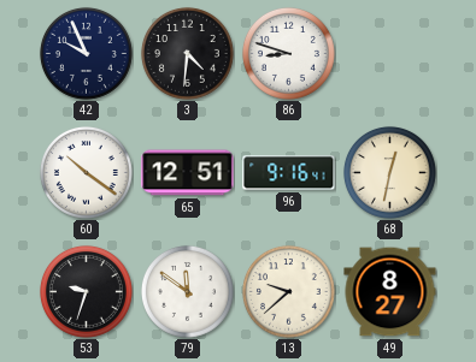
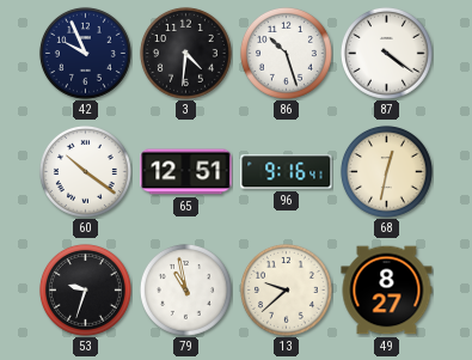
86: 8:48 -> 10:27
87: none -> 4:21
79: 11:51 -> 10:58
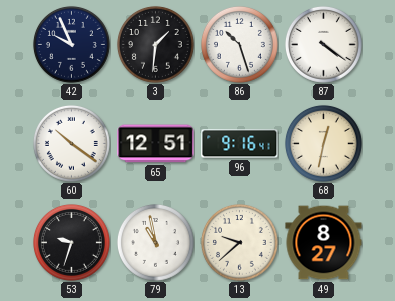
3: 4:31 -> 1:31
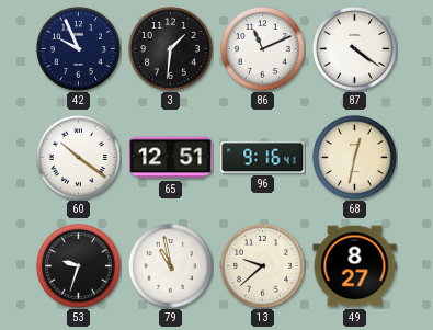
86: 10:27 -> 11:11
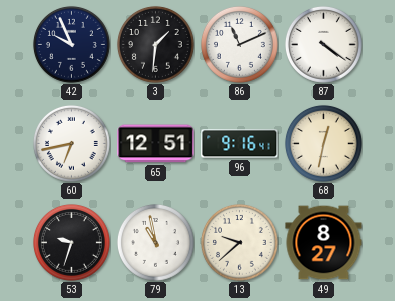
60: 10:21 -> 6:43
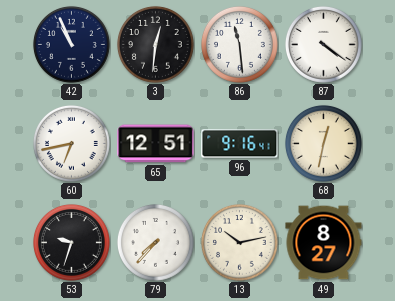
42: 9:56 -> 10:56
3: 1:31 -> 12:31
86: 11:11 -> 11:29
79: 10:58 -> 7:37
13: 9:38 -> 10:13
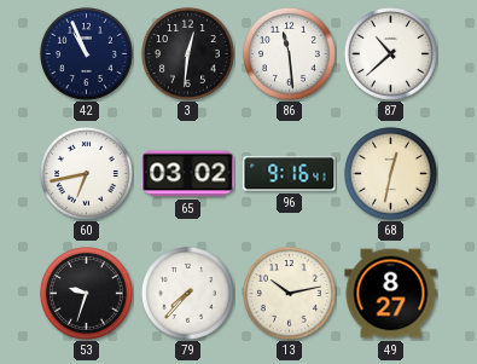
87: 4:21 -> 10:38
65: 12:51 -> 03:02
